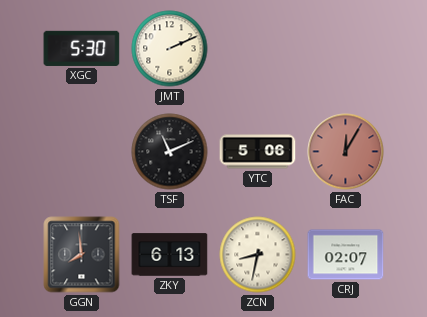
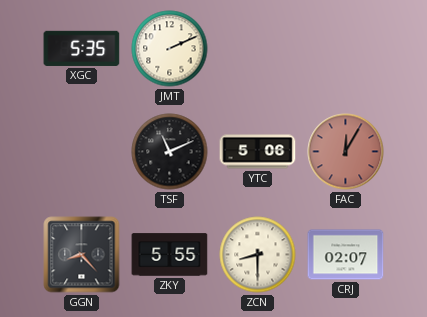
XGC: 5:30 -> 5:35
GGN: 7:59 -> 8:23
ZKY: 6:13 -> 5:55
ZCN: 8:32 -> 8:30
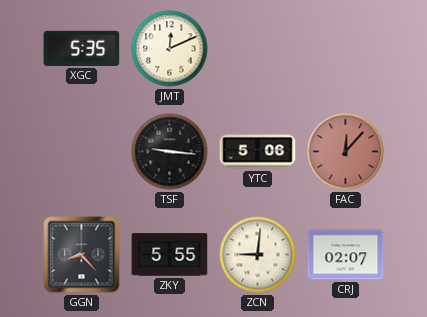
JMT: 2:11 -> 12:11
TSF: 11:11 -> 9:16
FAC: 12:05 -> 12:07
ZCN: 8:30 -> 9:01
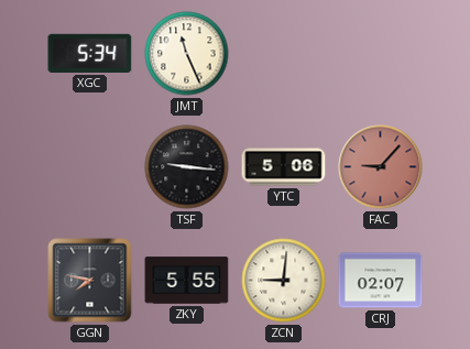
XGC: 5:35 -> 5:34
JMT: 12:11 -> 11:26
FAC: 12:07 -> 9:07
GGN: 8:23 -> 7:47
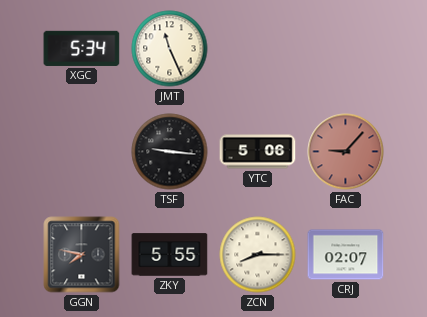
ZCN: 9:01 -> 8:15
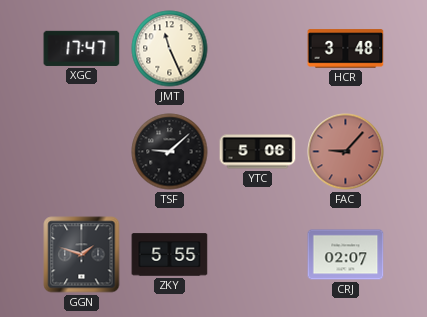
XGC: 5:34 -> 17:47
HCR: none -> 3:48
TSF: 9:16 -> 9:08
GGN: 7:47 -> 1:48
ZCN: 8:15 -> none
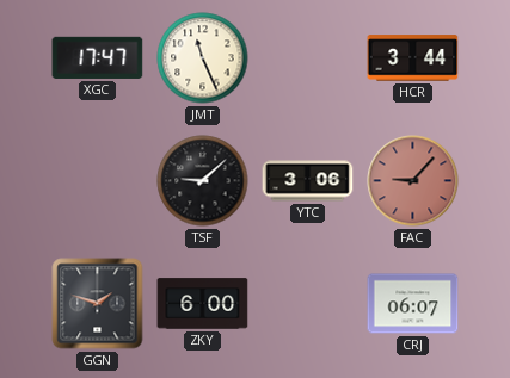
HCR: 3:48 -> 3:44
YTC: 5:06 -> 3:06
ZKY: 5:55 -> 6:00
CRJ: 02:07 -> 06:07
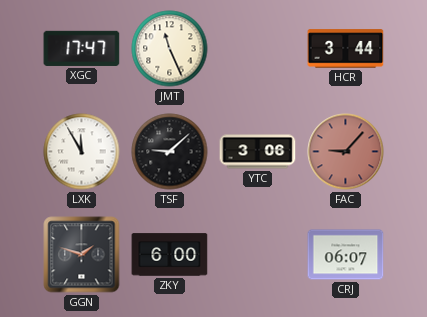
LXK: none -> 11:55
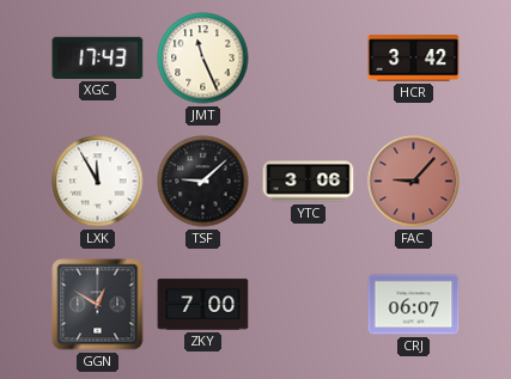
XGC: 17:47 -> 17:43
HCR: 3:44 -> 3:42
GGN: 1:48 -> 12:50
ZKY: 6:00 -> 7:00
